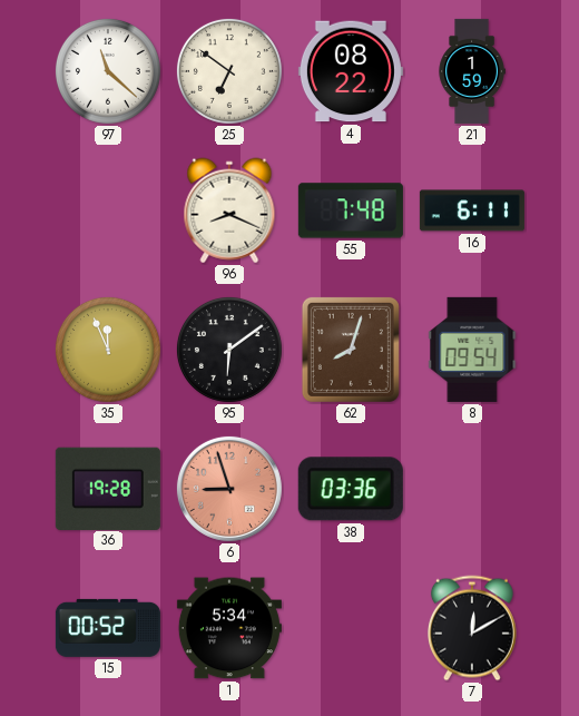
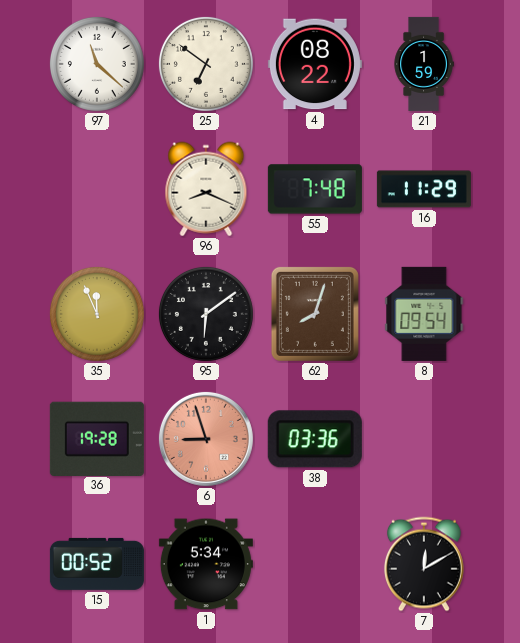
16: 6:11 -> 11:29
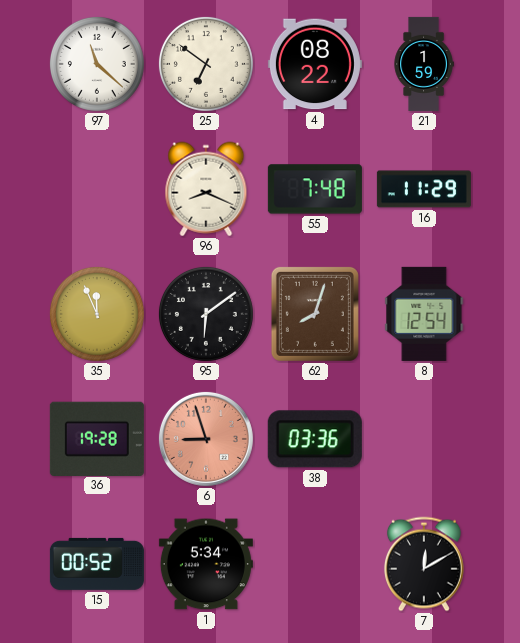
8: 09:54 -> 12:54
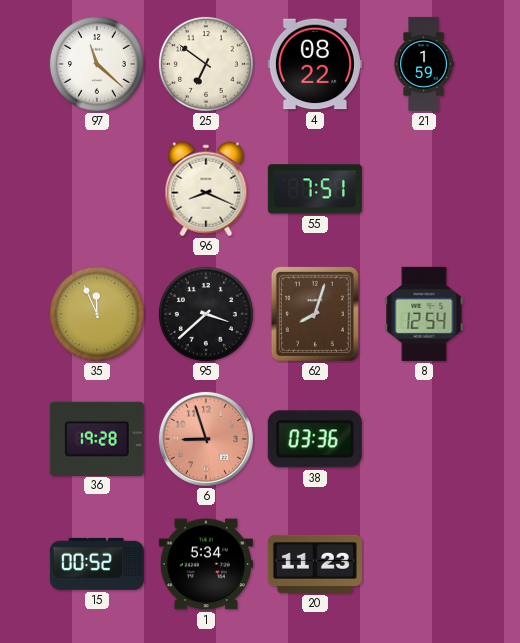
55: 7:48 -> 7:51
16: 11:29 -> none
95: 6:09 -> 3:38
20: none -> 11:23
7: 12:10 -> none
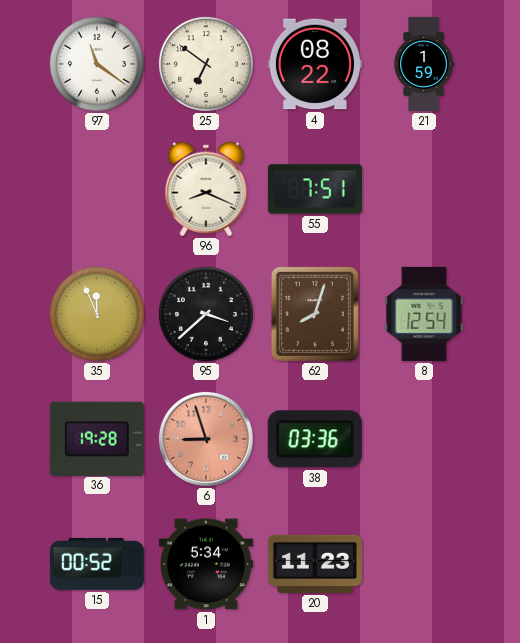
97: 11:22 -> 11:21
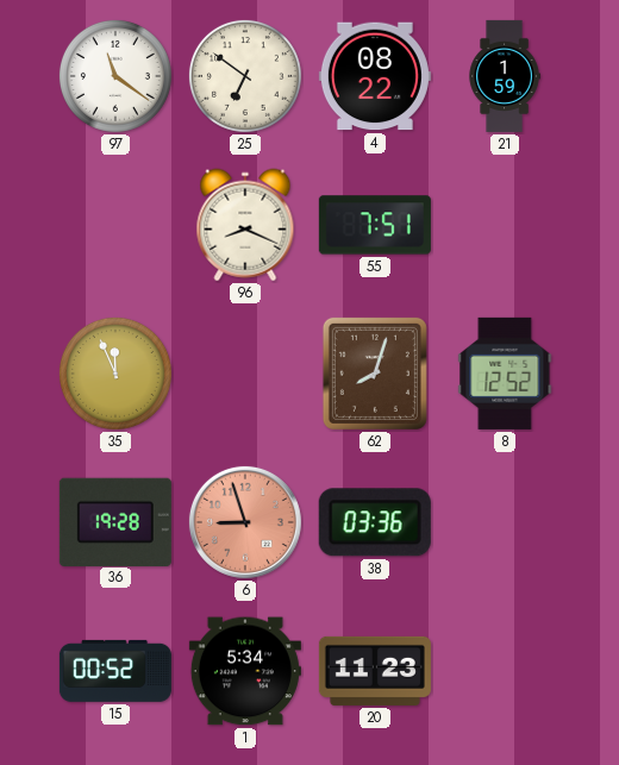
95: 3:38 -> none
8: 12:54 -> 12:52
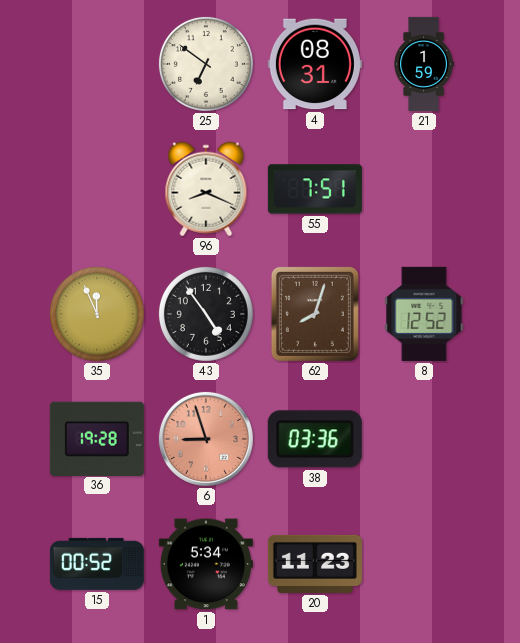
97: 11:21 -> none
4: 08:22 -> 08:31
43: none -> 4:54
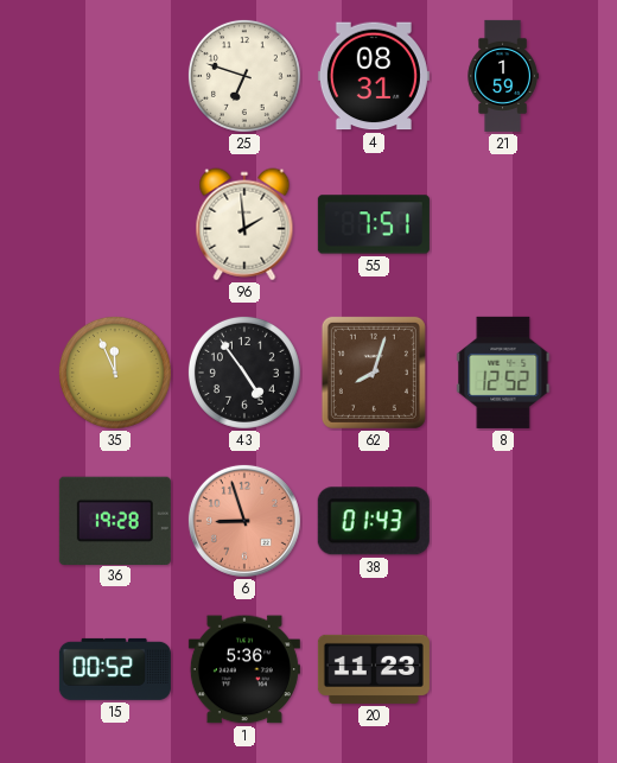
25: 6:51 -> 6:48
96: 8:19 -> 1:59
38: 03:36 -> 01:43
1: 5:34 -> 5:36
